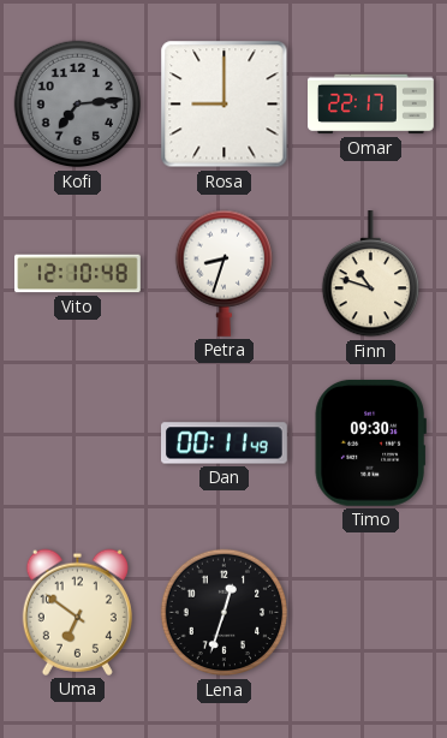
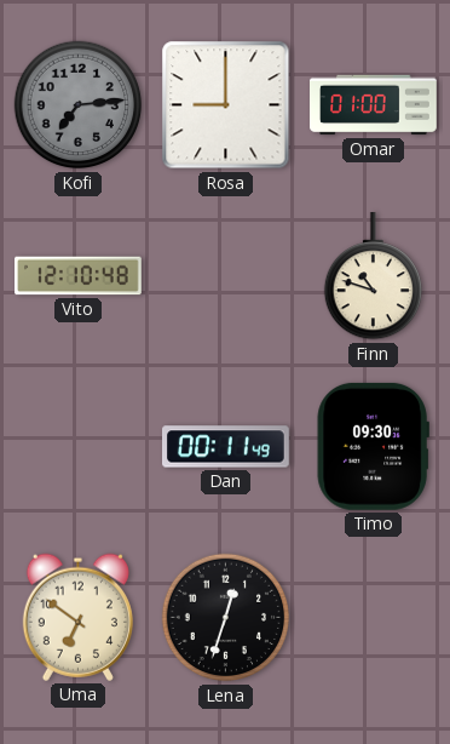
Omar: 22:17 -> 01:00
Petra: 8:33 -> none
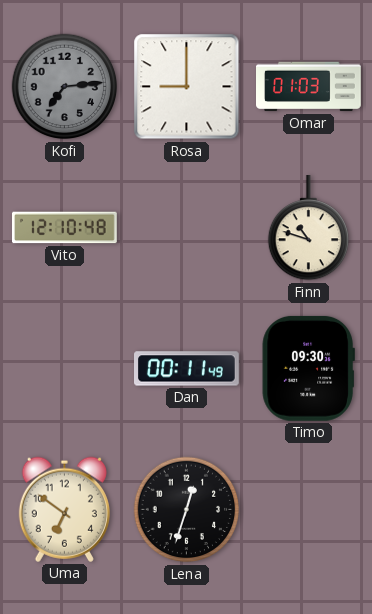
Omar: 01:00 -> 01:03
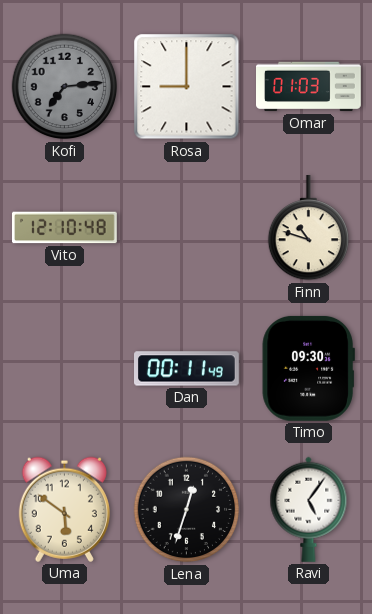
Uma: 6:51 -> 5:51
Ravi: none -> 5:06
